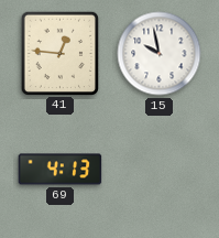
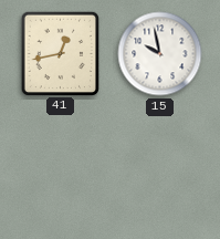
41: 12:46 -> 12:43
69: 4:13 -> none
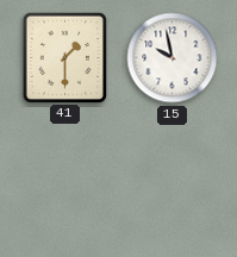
41: 12:43 -> 1:30
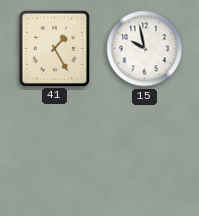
41: 1:30 -> 1:25
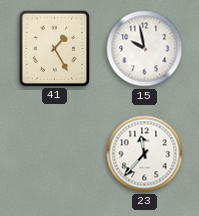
23: none -> 11:37
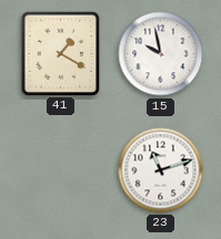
41: 1:25 -> 1:20
23: 11:37 -> 11:12
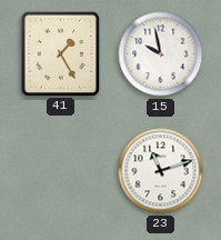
41: 1:20 -> 1:25
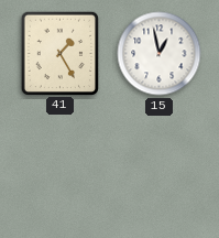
15: 9:58 -> 12:58
23: 11:12 -> none
